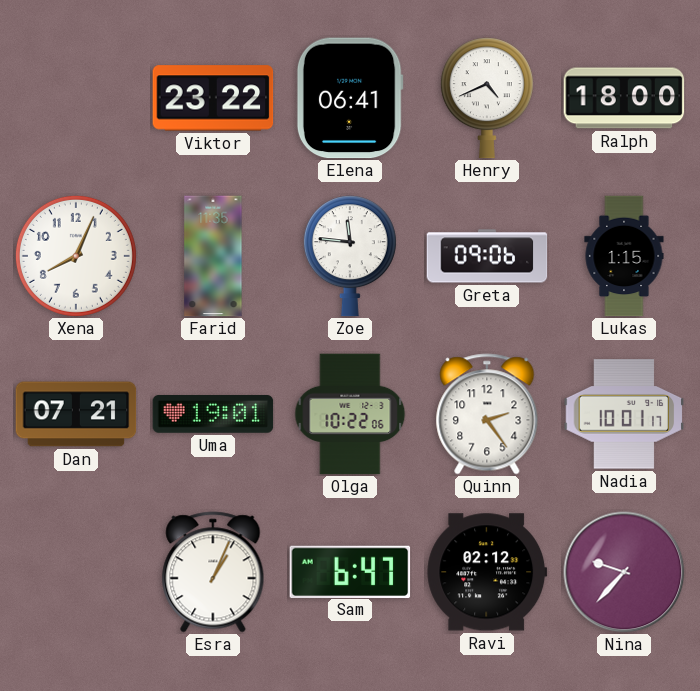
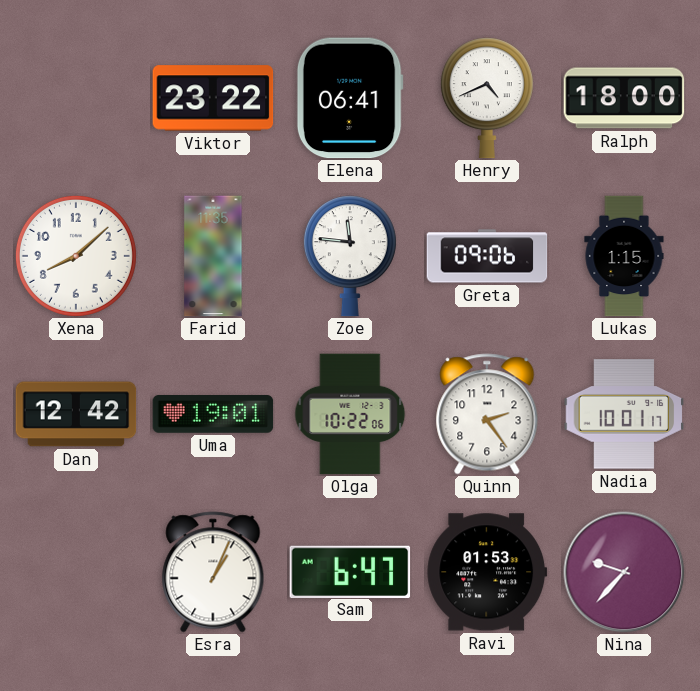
Xena: 8:04 -> 8:08
Dan: 07:21 -> 12:42
Ravi: 02:12 -> 01:53
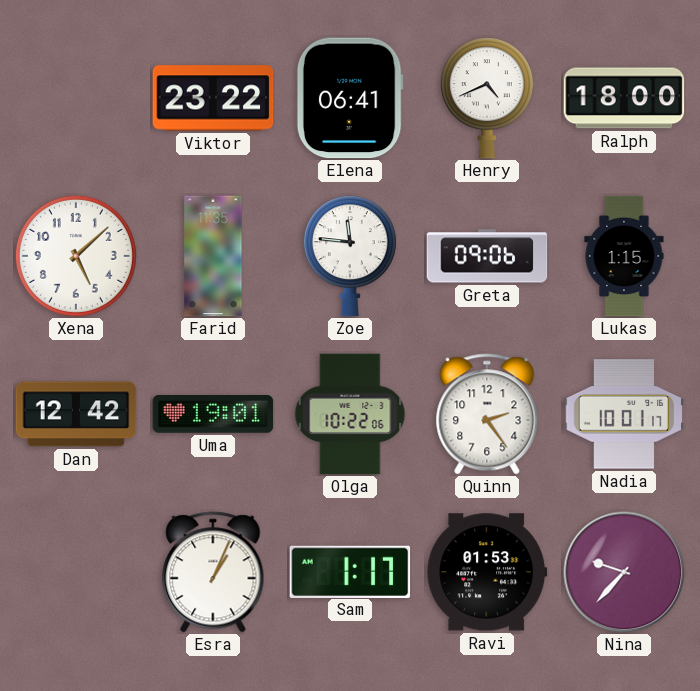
Xena: 8:08 -> 5:08
Sam: 6:47 -> 1:17
